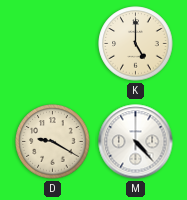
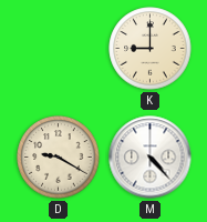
K: 5:00 -> 9:00
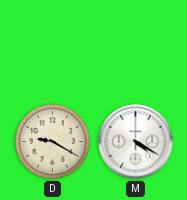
K: 9:00 -> none
M: 4:23 -> 4:20
